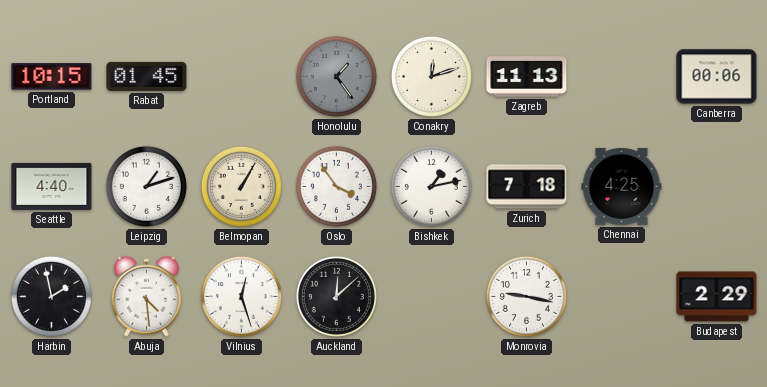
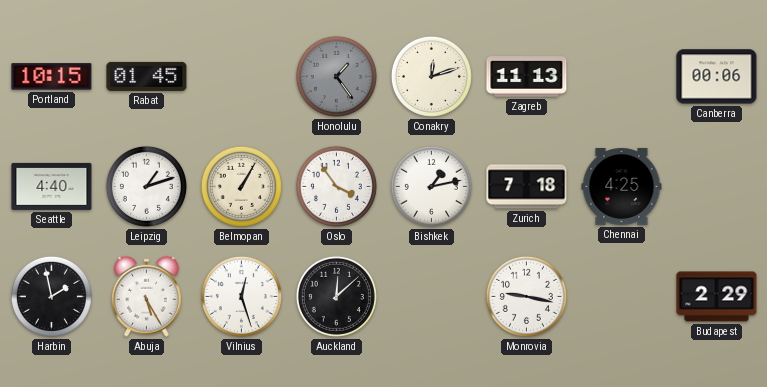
Abuja: 4:29 -> 5:25
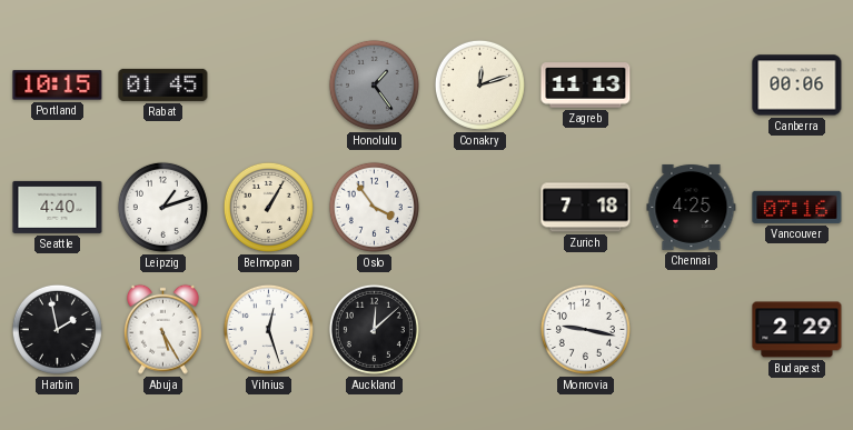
Bishkek: 1:13 -> none
Vancouver: none -> 07:16
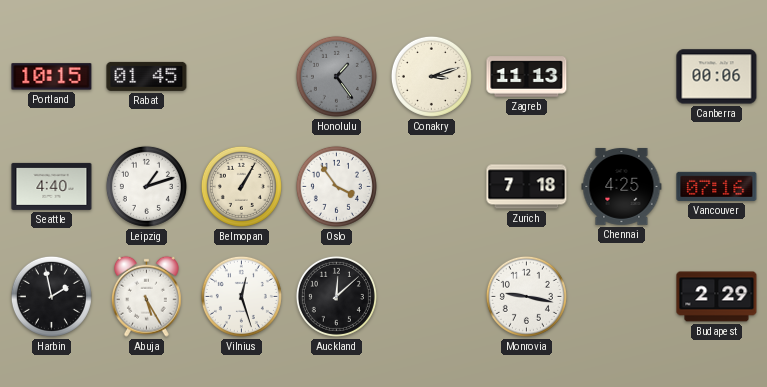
Conakry: 12:12 -> 3:12
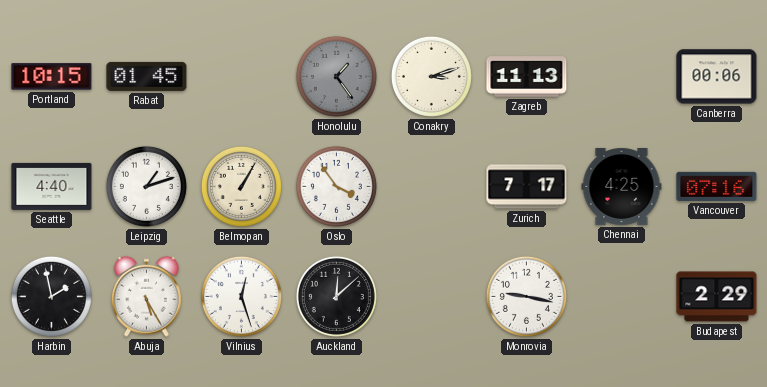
Zurich: 7:18 -> 7:17
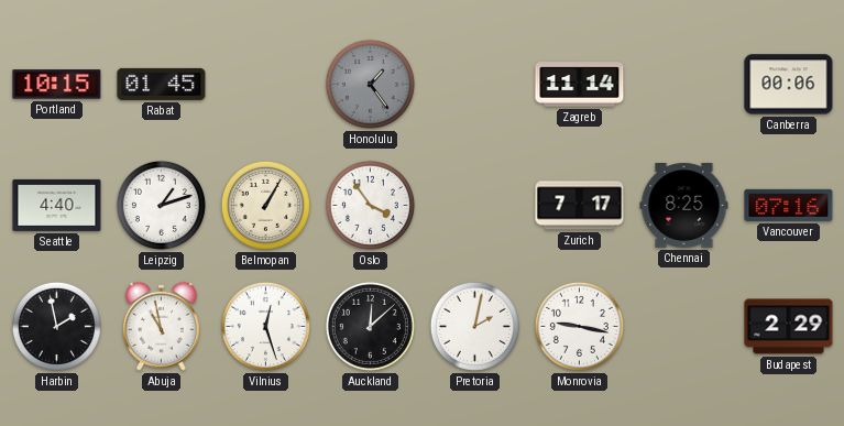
Conakry: 3:12 -> none
Zagreb: 11:13 -> 11:14
Chennai: 4:25 -> 8:25
Abuja: 5:25 -> 10:58
Pretoria: none -> 2:02
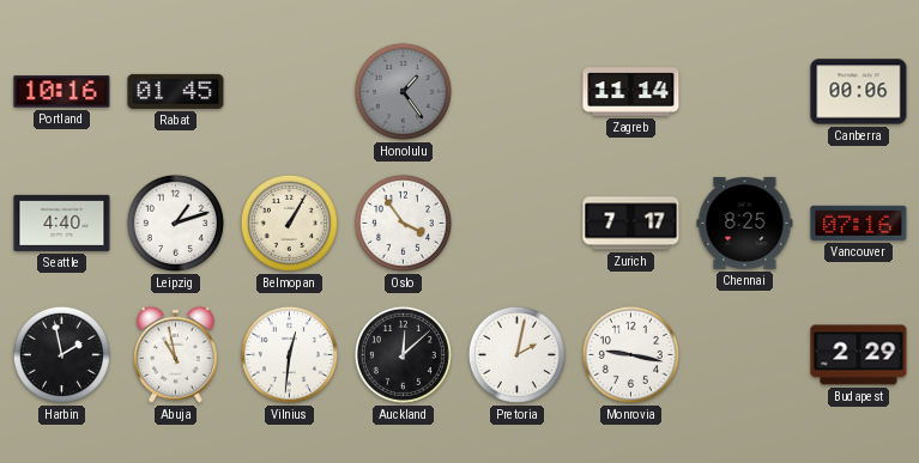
Portland: 10:15 -> 10:16
Vilnius: 12:27 -> 12:31
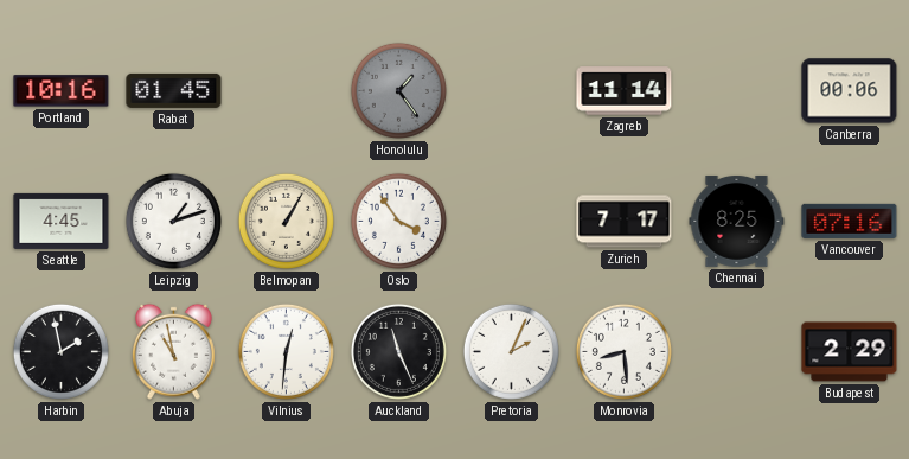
Seattle: 4:40 -> 4:45
Auckland: 12:08 -> 11:26
Pretoria: 2:02 -> 2:04
Monrovia: 9:17 -> 8:29
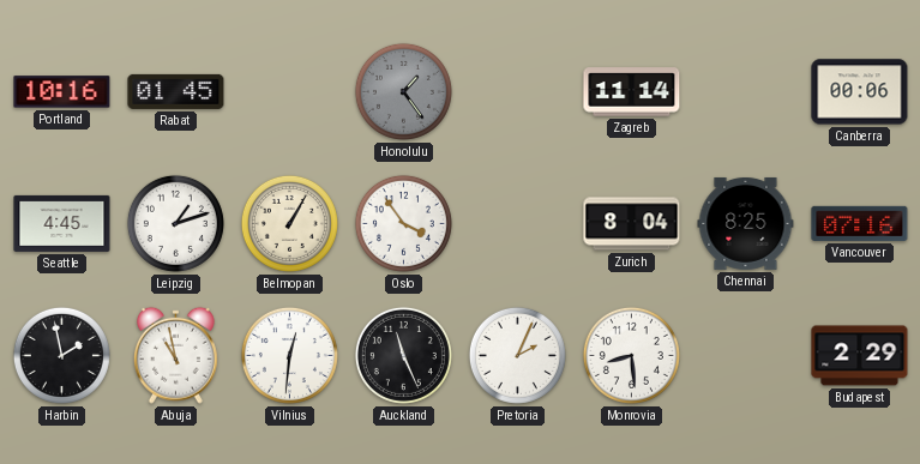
Zurich: 7:17 -> 8:04
